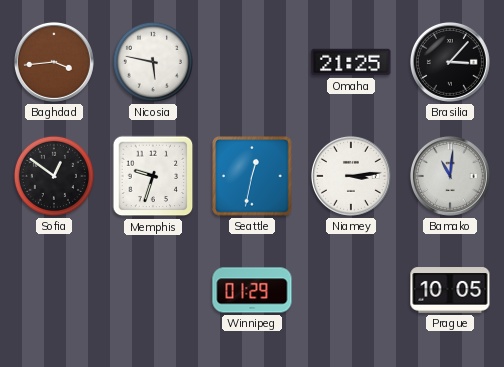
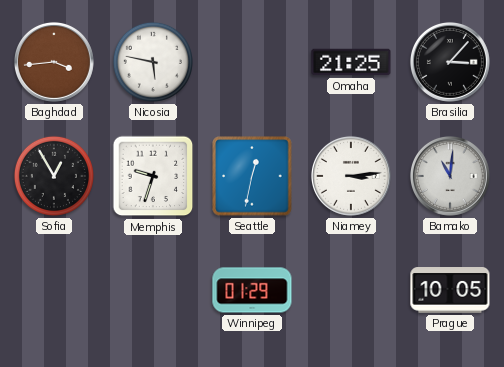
Sofia: 12:51 -> 12:55
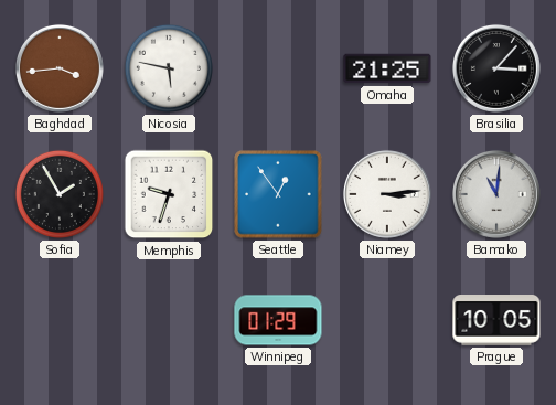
Sofia: 12:55 -> 1:55
Seattle: 12:32 -> 12:54
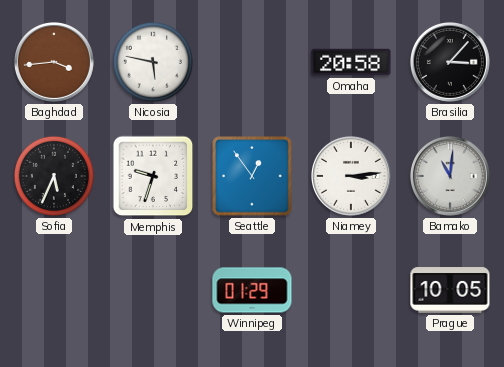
Omaha: 21:25 -> 20:58
Sofia: 1:55 -> 5:34
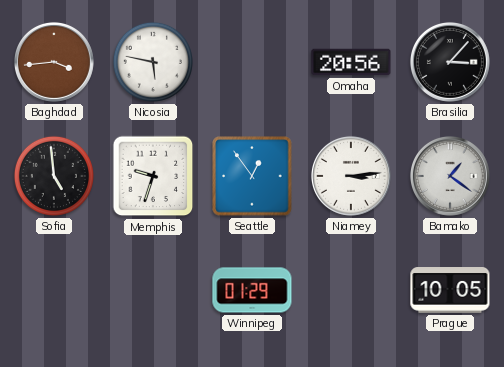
Omaha: 20:58 -> 20:56
Sofia: 5:34 -> 4:59
Bamako: 11:01 -> 1:21
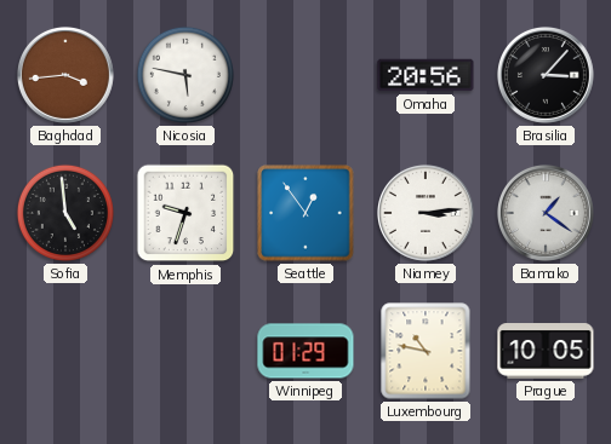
Luxembourg: none -> 10:47
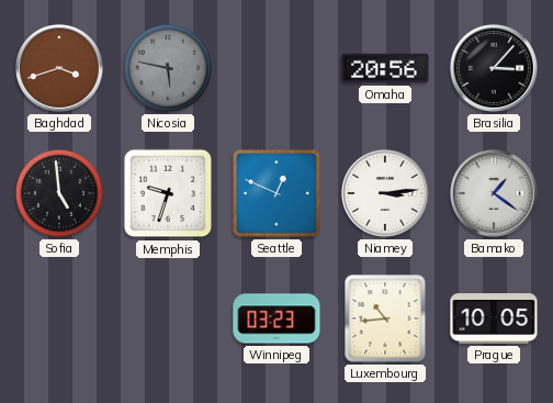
Baghdad: 3:44 -> 3:42
Nicosia dial: white -> grey
Seattle: 12:54 -> 12:49
Winnipeg: 01:29 -> 03:23
Luxembourg: 10:47 -> 10:44
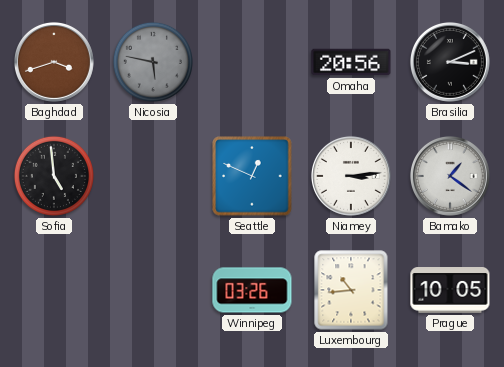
Brasilia: 3:07 -> 3:11
Memphis: 9:33 -> none
Winnipeg: 03:23 -> 03:26
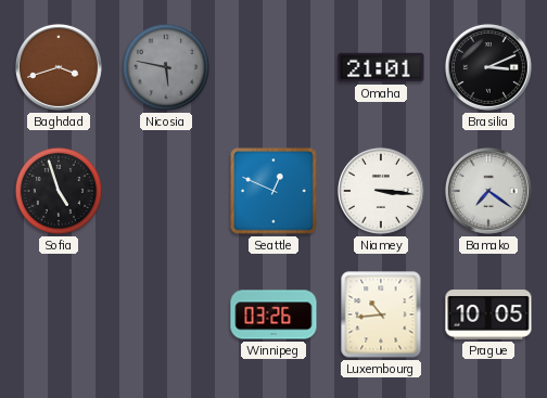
Omaha: 20:56 -> 21:01
Sofia: 4:59 -> 4:57
Niamey: 3:14 -> 3:16
Bamako: 1:21 -> 7:21
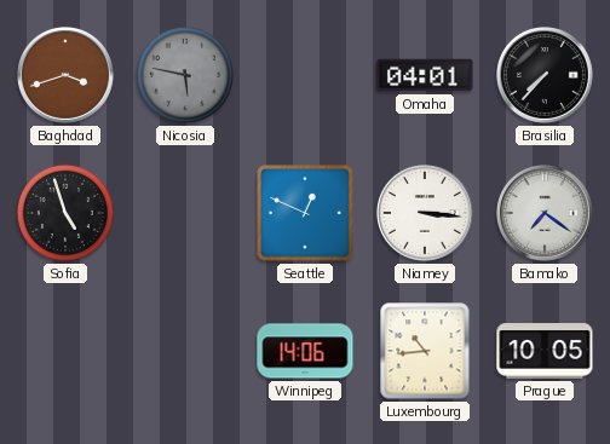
Omaha: 21:01 -> 04:01
Brasilia: 3:11 -> 7:37
Winnipeg: 03:26 -> 14:06
